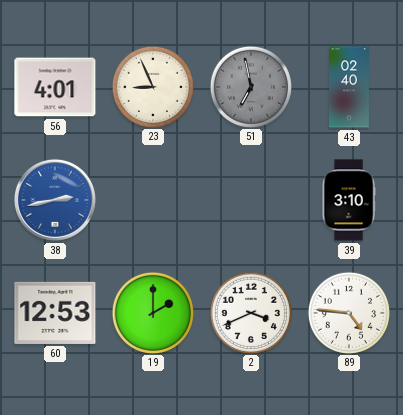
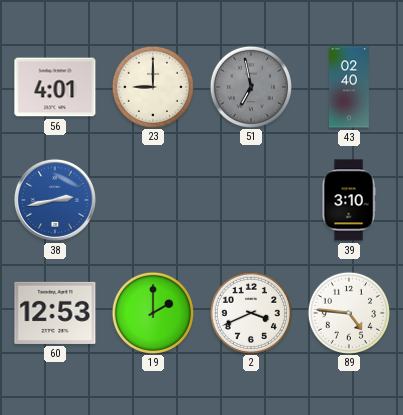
23: 8:56 -> 9:00
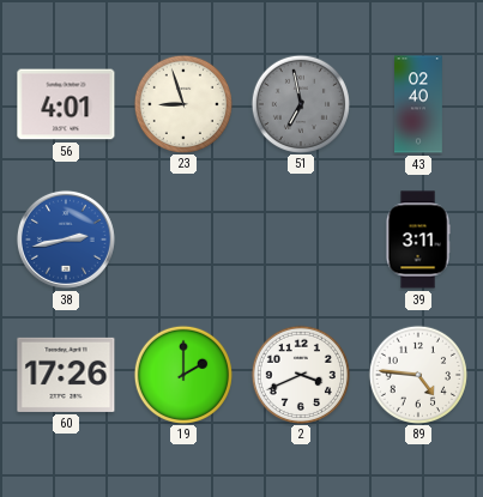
23: 9:00 -> 8:57
39: 3:10 -> 3:11
60: 12:53 -> 17:26
